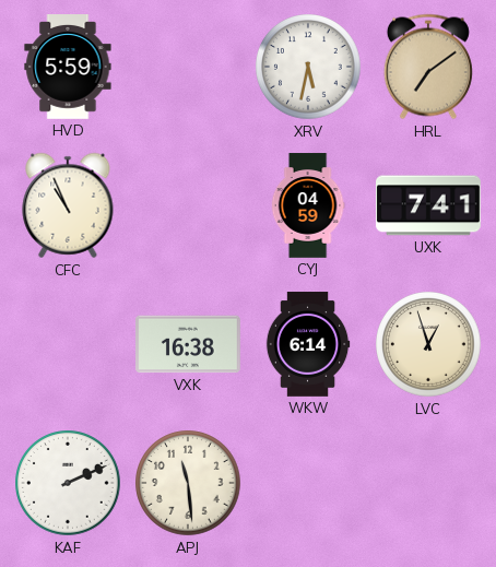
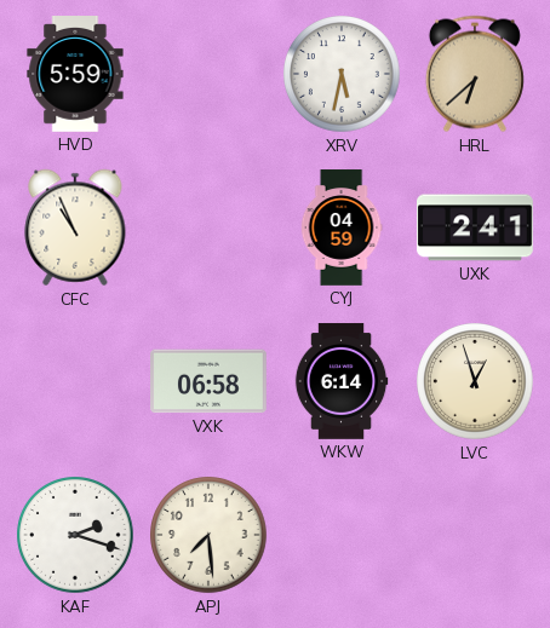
HRL: 7:09 -> 6:38
UXK: 7:41 -> 2:41
VXK: 16:38 -> 06:58
KAF: 2:11 -> 2:18
APJ: 11:29 -> 7:29
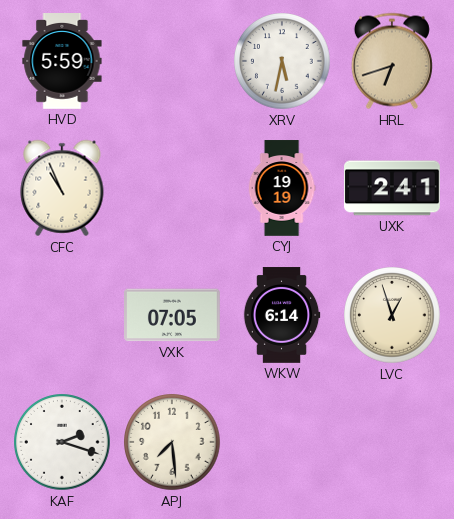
HRL: 6:38 -> 6:42
CYJ: 04:59 -> 19:19
VXK: 06:58 -> 07:05
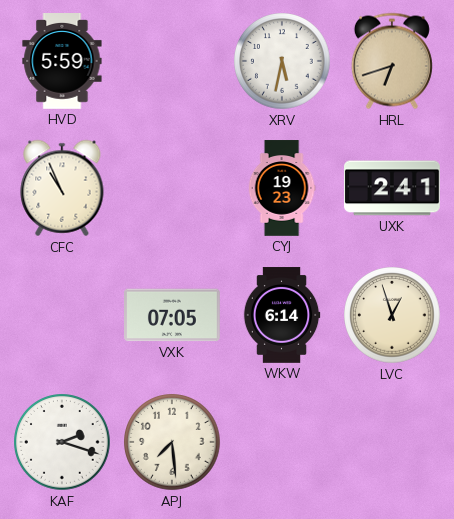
CYJ: 19:19 -> 19:23
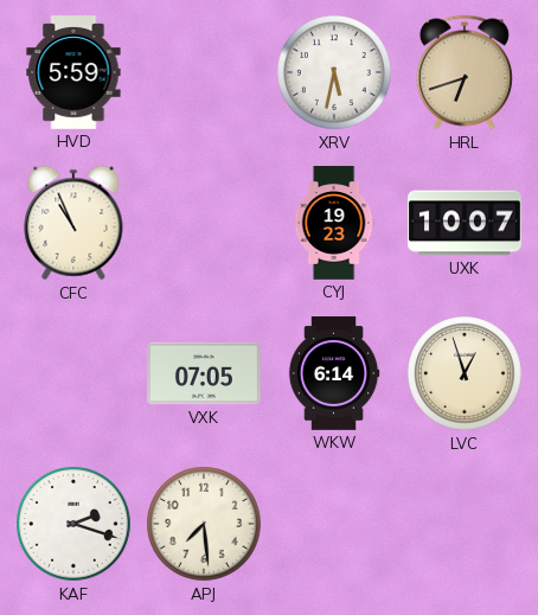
UXK: 2:41 -> 10:07
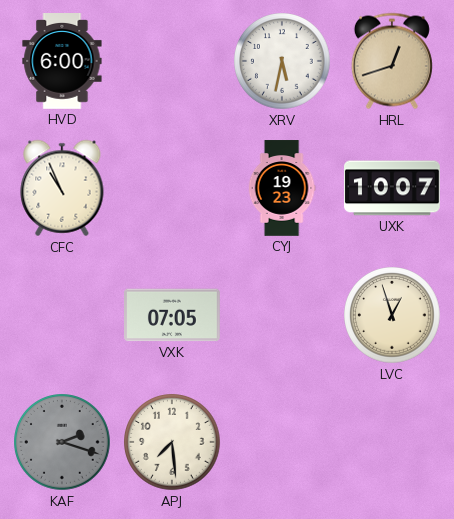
HVD: 5:59 -> 6:00
HRL: 6:42 -> 12:42
WKW: 6:14 -> none
KAF dial: white -> grey
